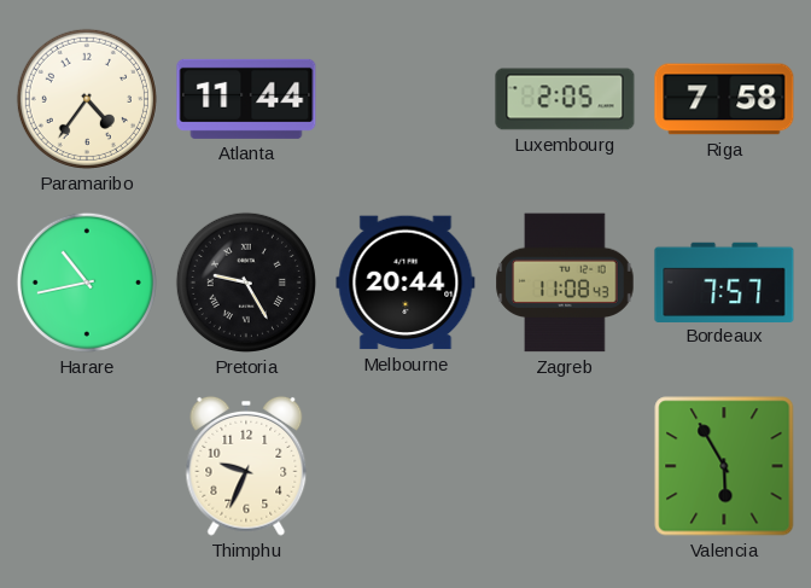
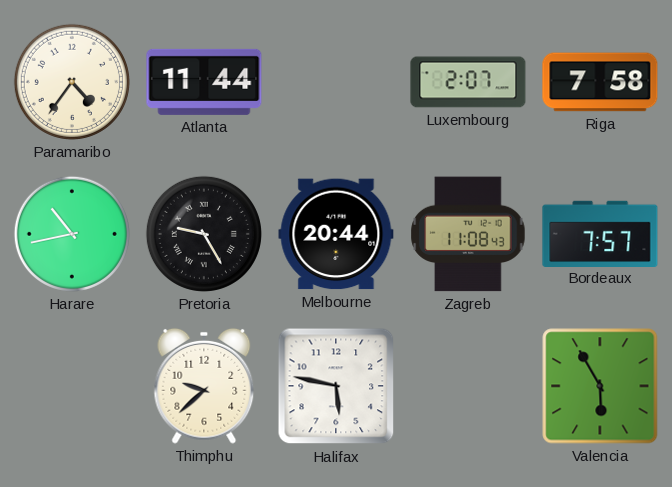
Luxembourg: 2:05 -> 2:07
Thimphu: 9:34 -> 9:38
Halifax: none -> 5:47
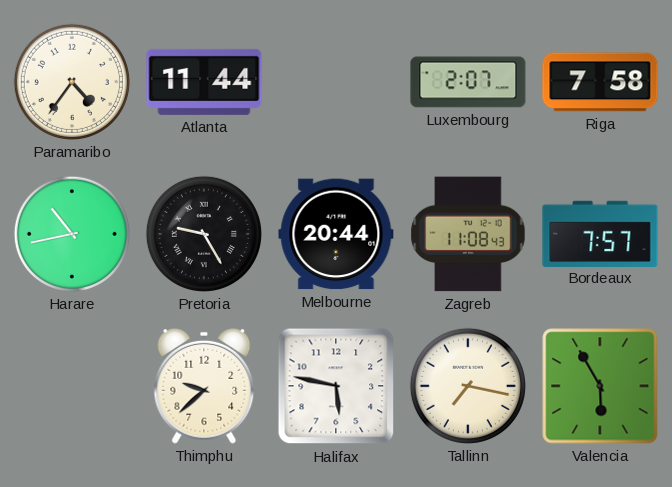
Tallinn: none -> 7:17
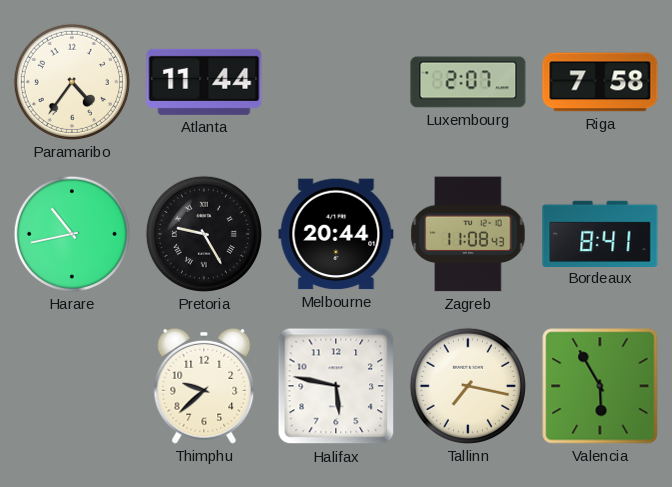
Bordeaux: 7:57 -> 8:41
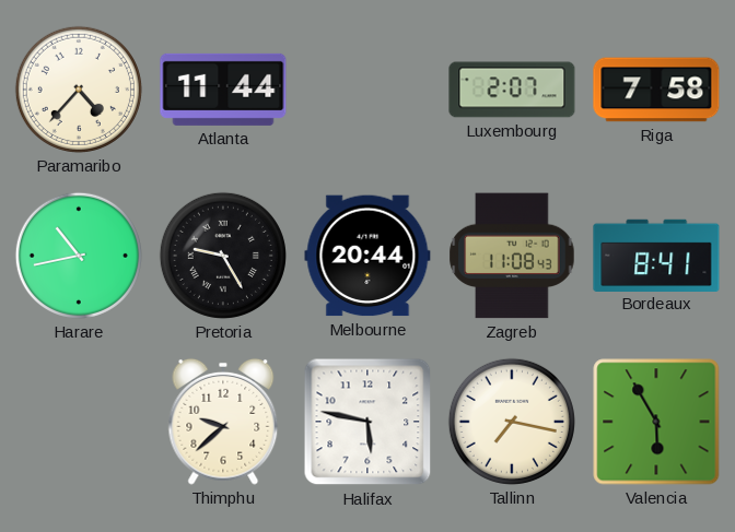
Paramaribo: 4:36 -> 4:37
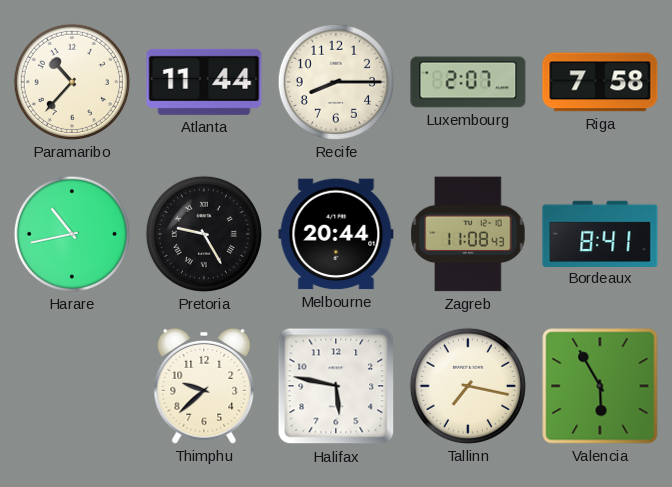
Paramaribo: 4:37 -> 10:37
Recife: none -> 8:15
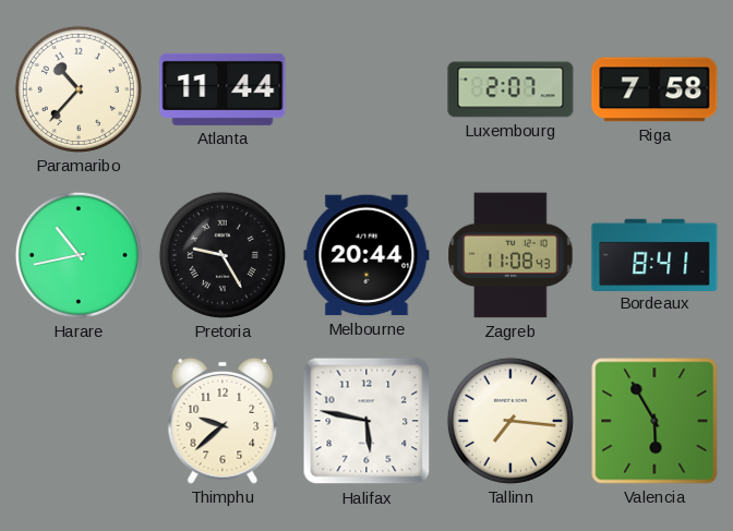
Recife: 8:15 -> none
Tallinn: 7:17 -> 7:16
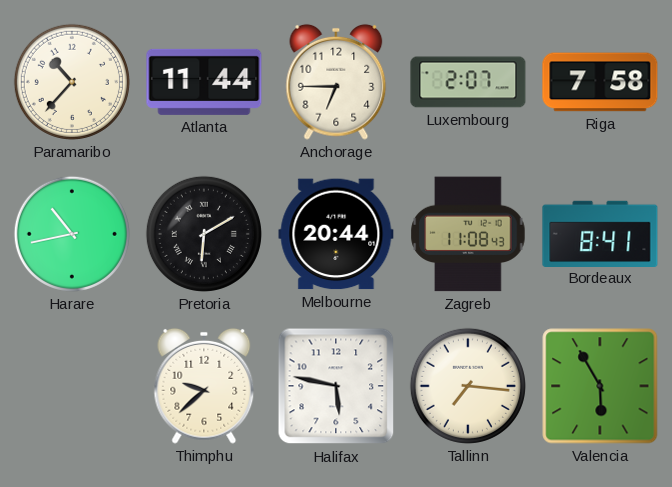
Anchorage: none -> 6:45
Pretoria: 9:25 -> 6:10
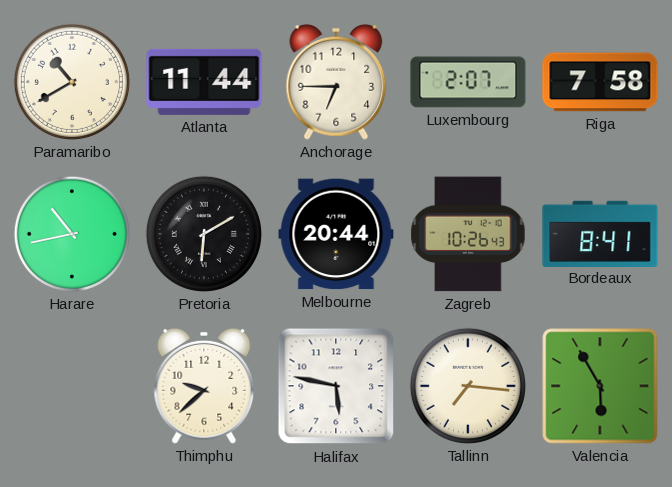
Paramaribo: 10:37 -> 10:40
Zagreb: 11:08 -> 10:26
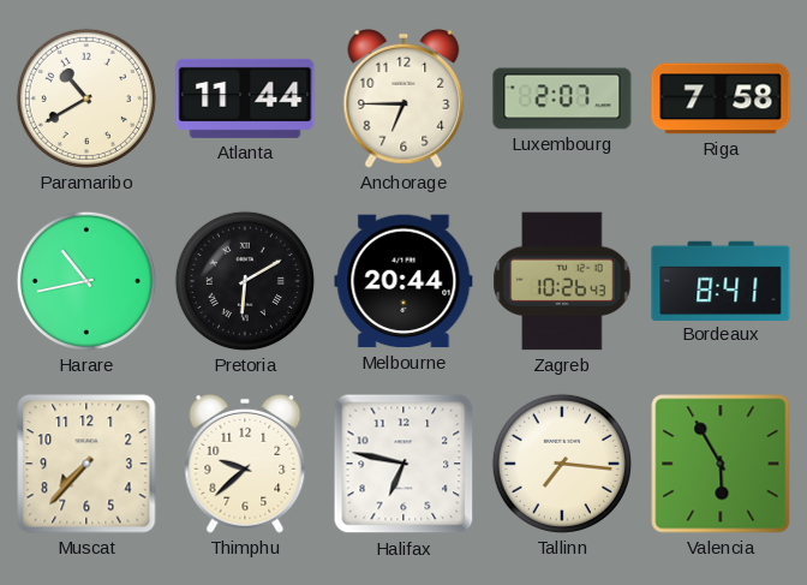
Muscat: none -> 7:37
Halifax: 5:47 -> 6:47
